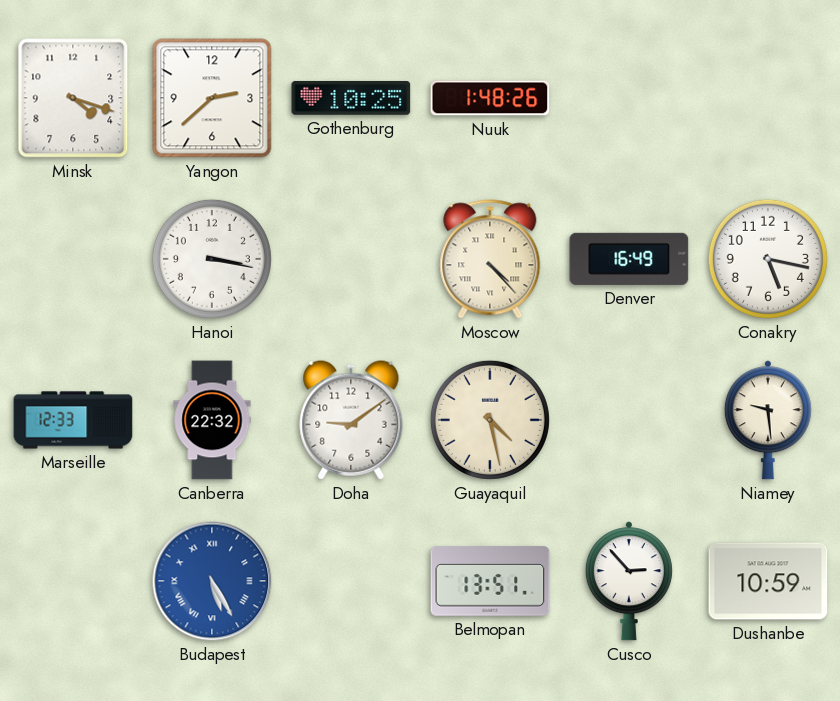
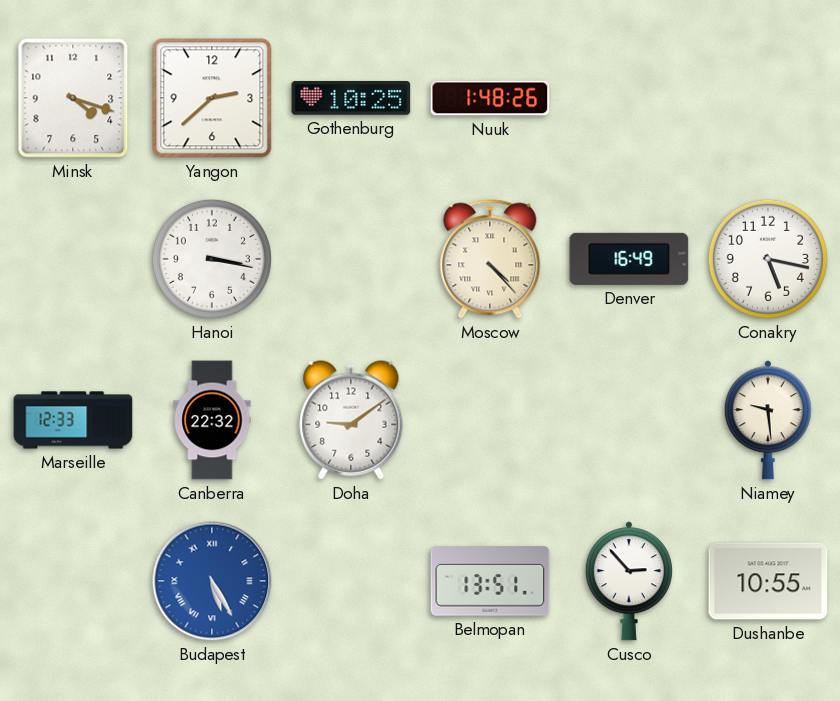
Guayaquil: 4:28 -> none
Dushanbe: 10:59 -> 10:55
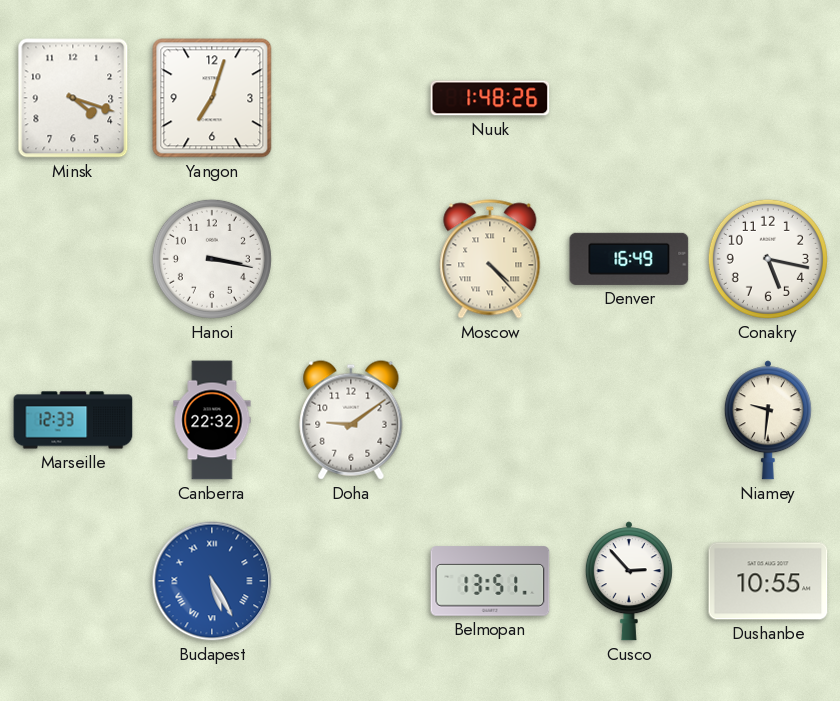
Yangon: 2:38 -> 7:03
Gothenburg: 10:25 -> none
Niamey: 9:29 -> 9:31
